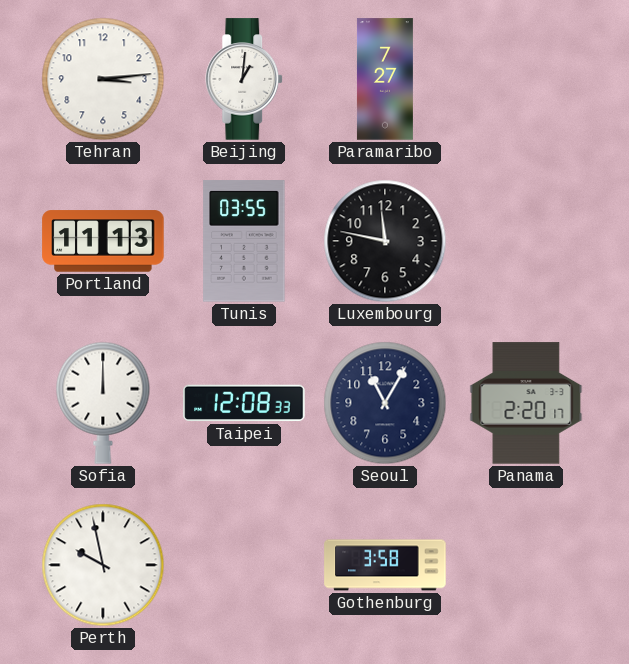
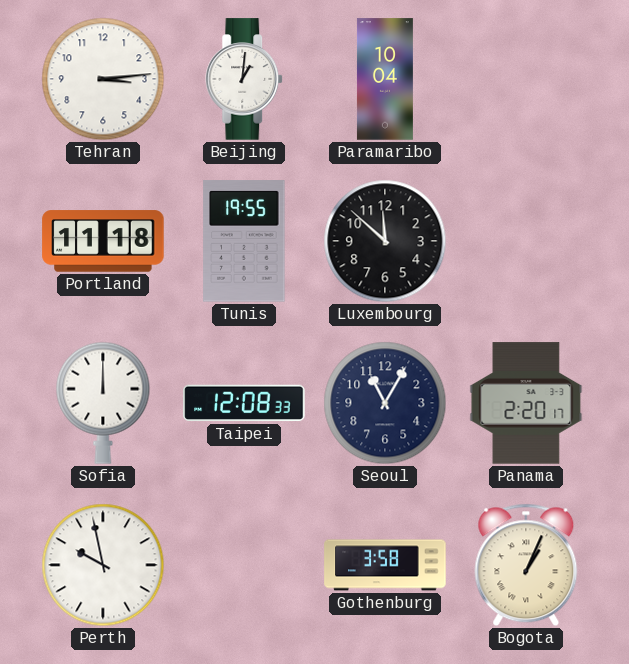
Paramaribo: 7:27 -> 10:04
Portland: 11:13 -> 11:18
Tunis: 03:55 -> 19:55
Luxembourg: 11:47 -> 11:52
Bogota: none -> 1:04
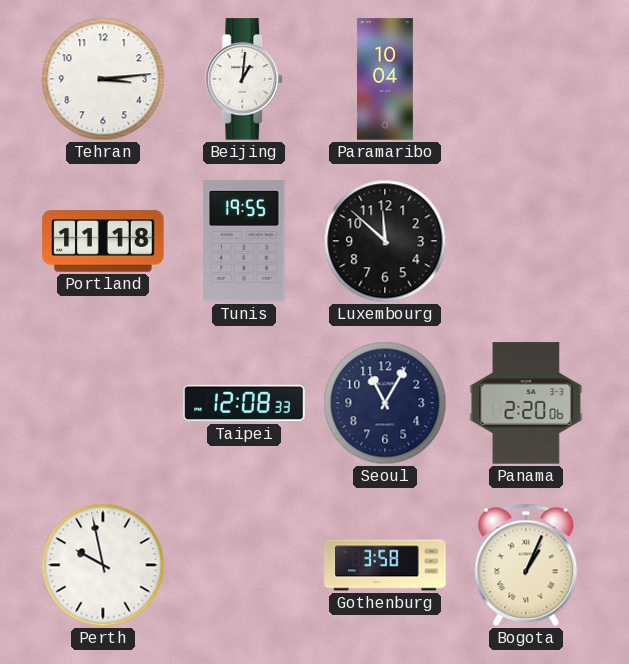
Sofia: 12:00 -> none
Panama: 2:20:17 -> 2:20:06
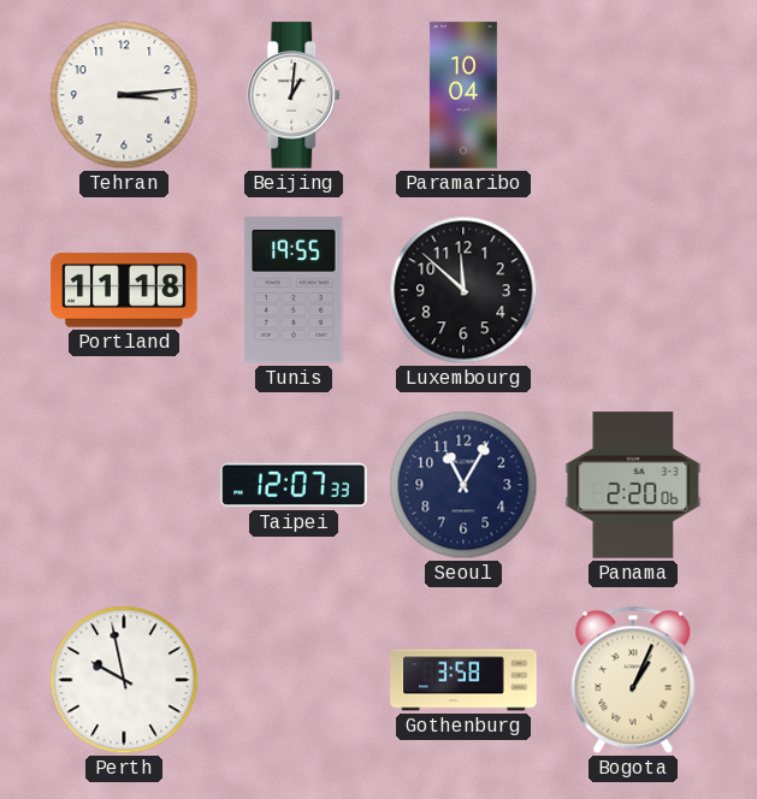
Taipei: 12:08 -> 12:07
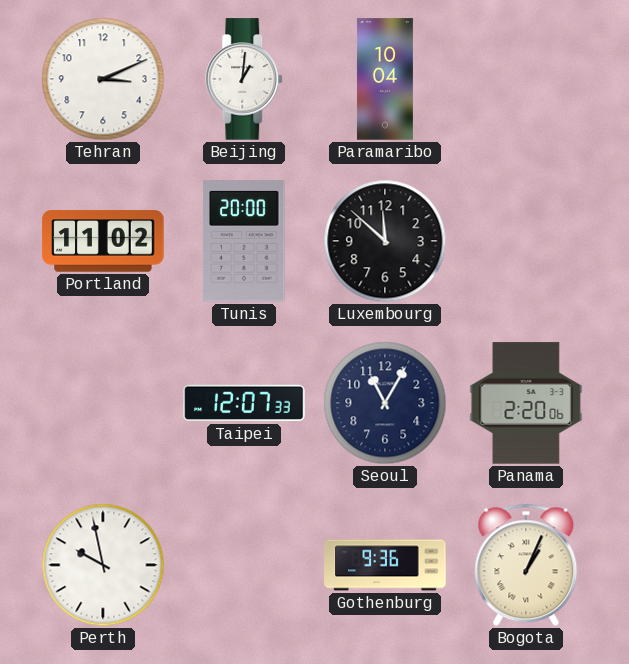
Tehran: 3:14 -> 3:11
Portland: 11:18 -> 11:02
Tunis: 19:55 -> 20:00
Gothenburg: 3:58 -> 9:36
